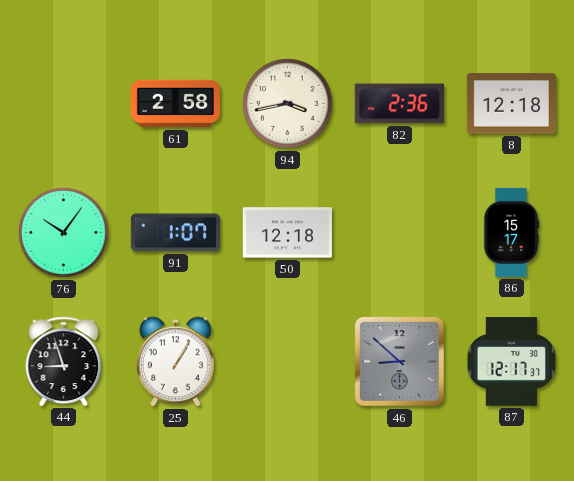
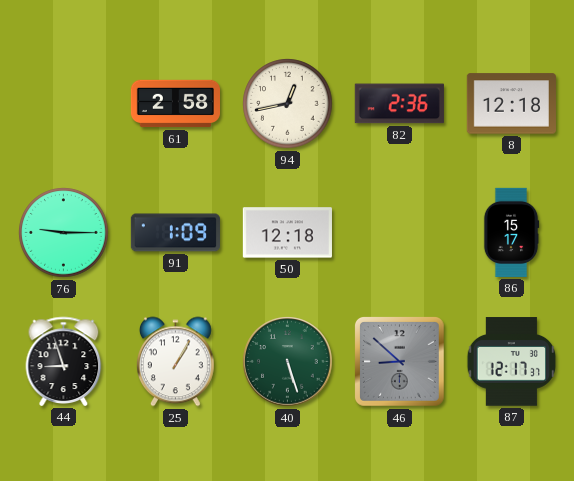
94: 3:43 -> 12:43
76: 10:06 -> 9:15
91: 1:07 -> 1:09
40: none -> 5:27
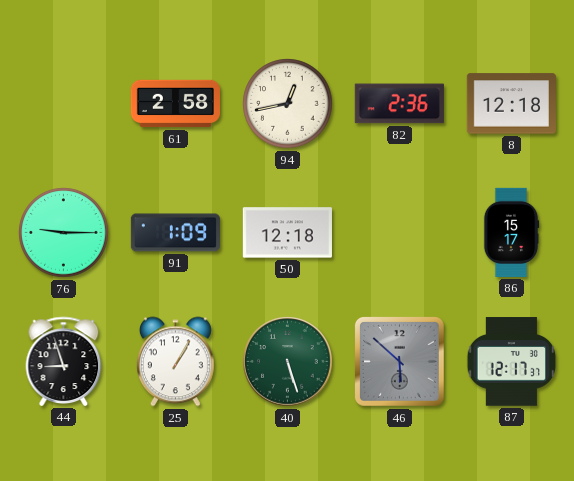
46: 8:52 -> 5:52
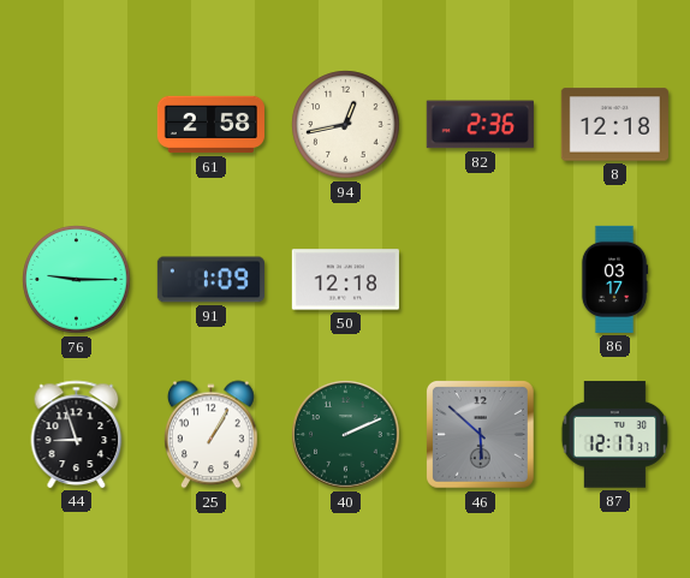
86: 15:17 -> 03:17
40: 5:27 -> 2:11
